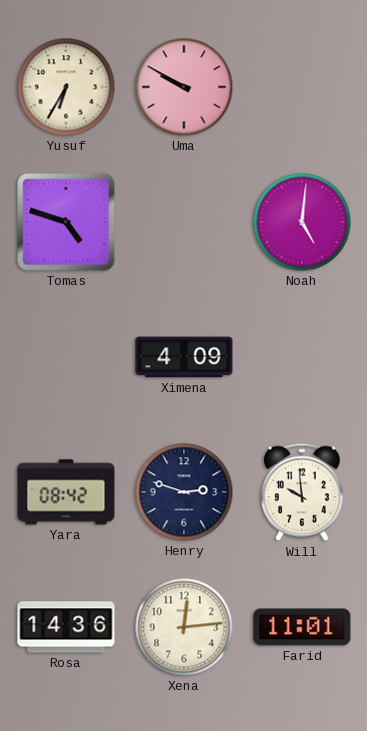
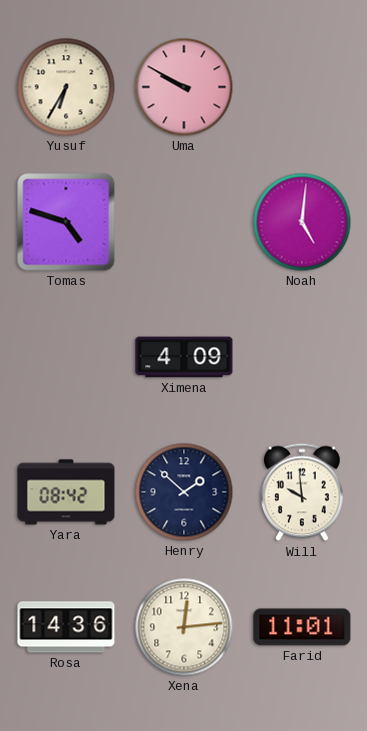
Henry: 2:48 -> 1:52
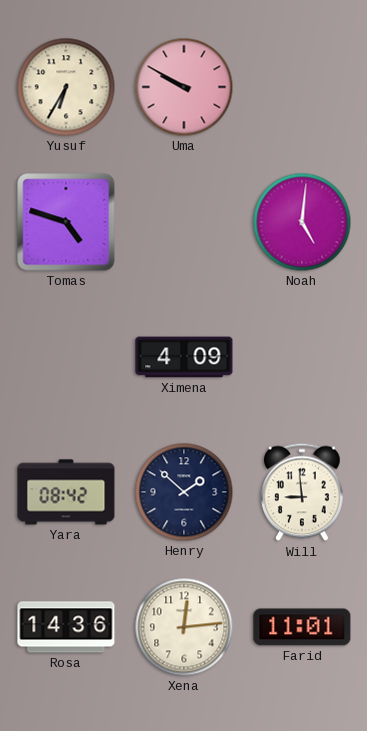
Will: 9:59 -> 8:59
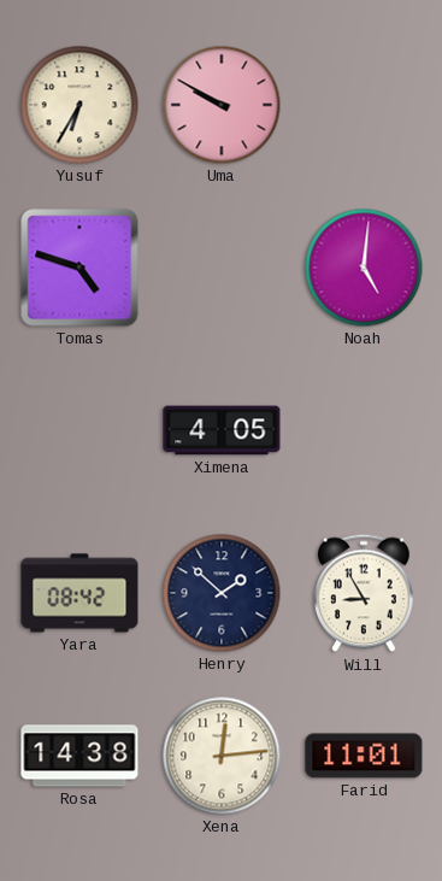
Ximena: 4:09 -> 4:05
Will: 8:59 -> 8:55
Rosa: 14:36 -> 14:38
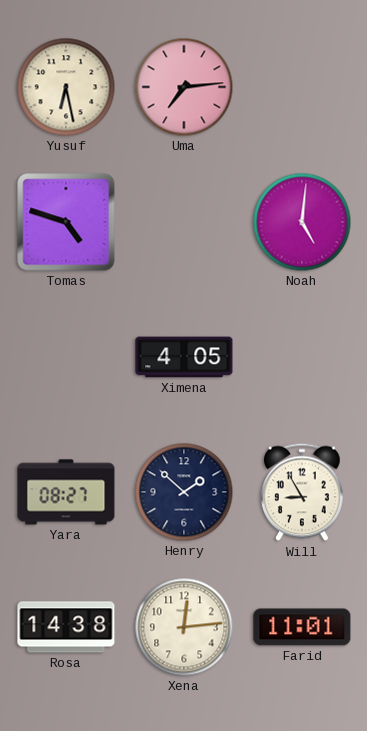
Yusuf: 6:35 -> 6:28
Uma: 9:50 -> 7:14
Yara: 08:42 -> 08:27
